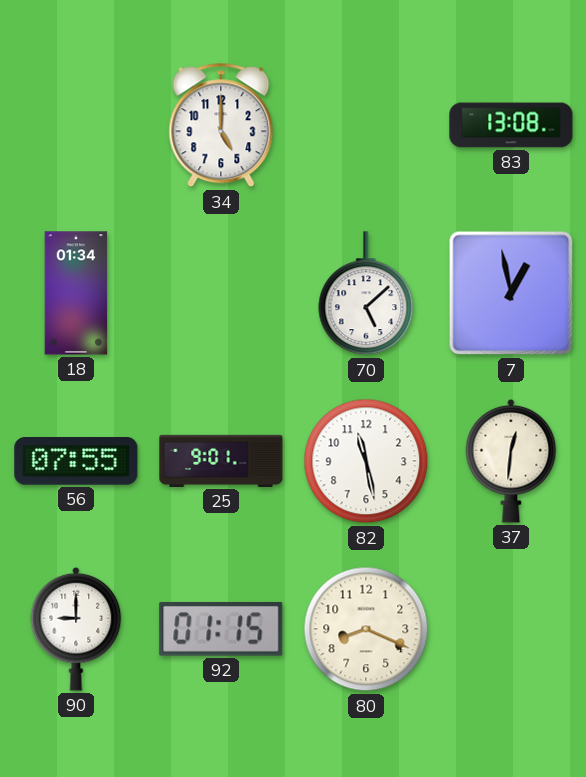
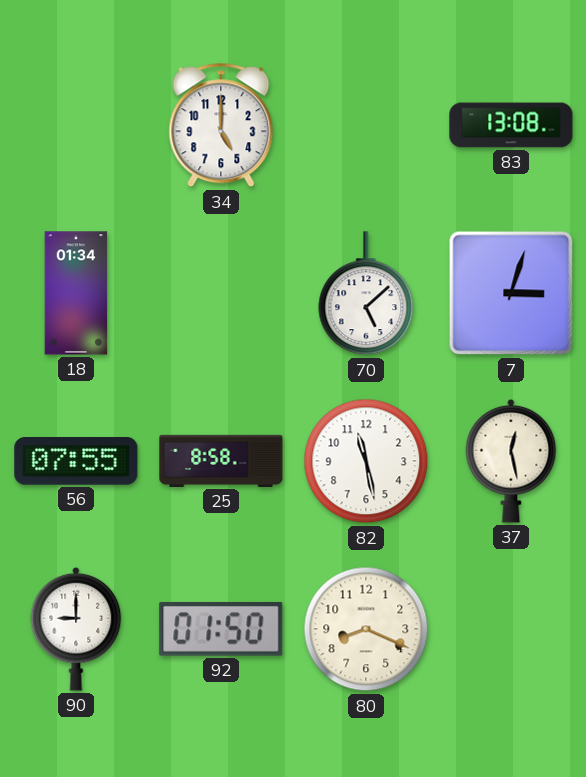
7: 12:58 -> 3:03
25: 9:01 -> 8:58
37: 12:31 -> 12:28
92: 01:15 -> 01:50
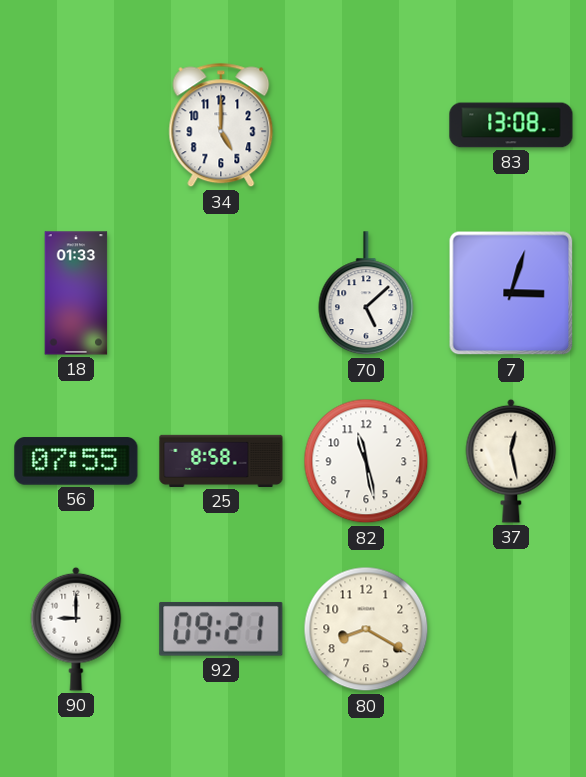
18: 01:34 -> 01:33
92: 01:50 -> 09:21
80: 8:19 -> 8:20
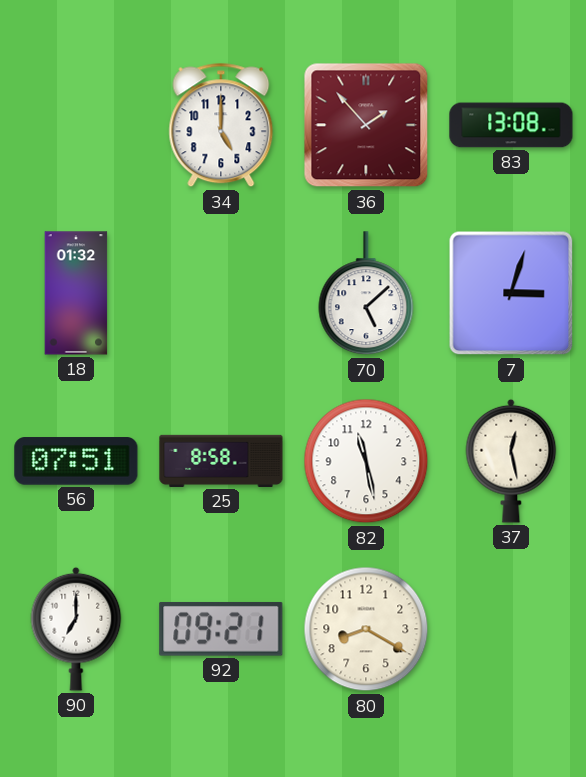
36: none -> 1:53
18: 01:33 -> 01:32
56: 07:55 -> 07:51
90: 9:00 -> 7:00
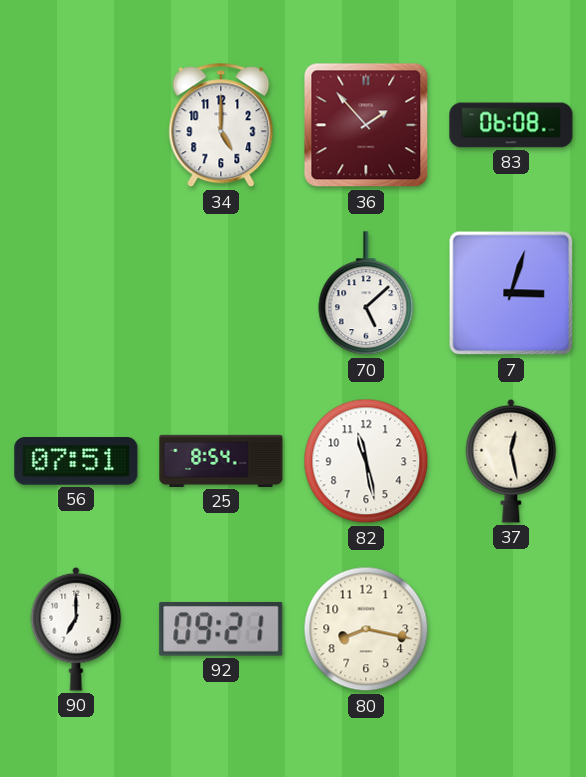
83: 13:08 -> 06:08
18: 01:32 -> none
25: 8:58 -> 8:54
80: 8:20 -> 8:17
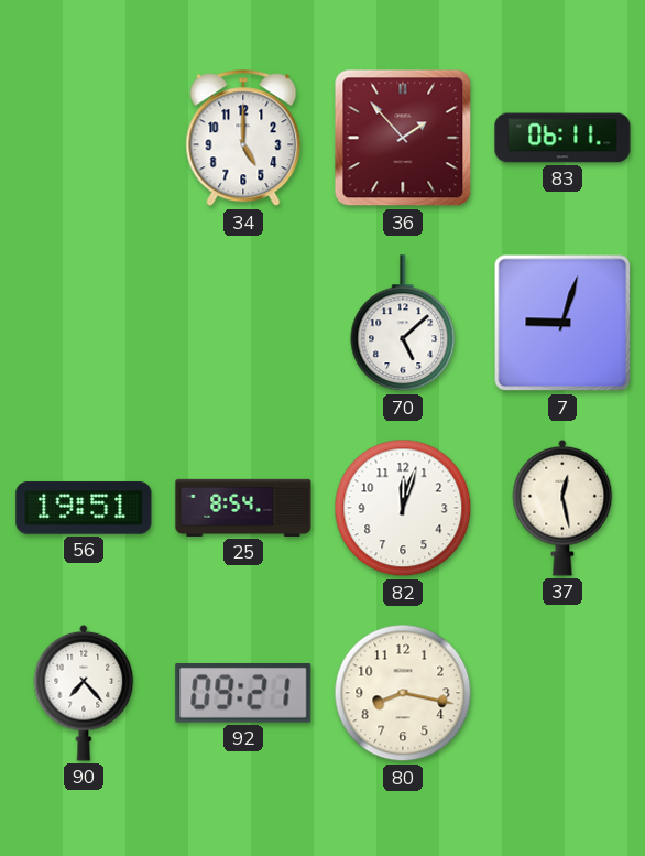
83: 06:08 -> 06:11
7: 3:03 -> 9:03
56: 07:51 -> 19:51
82: 11:28 -> 12:03
90: 7:00 -> 7:23
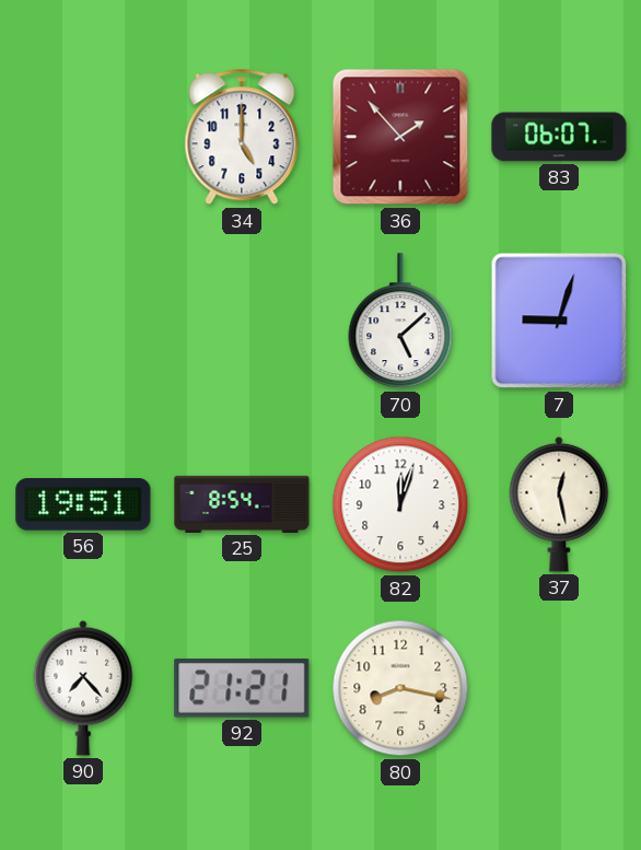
83: 06:11 -> 06:07
92: 09:21 -> 21:21
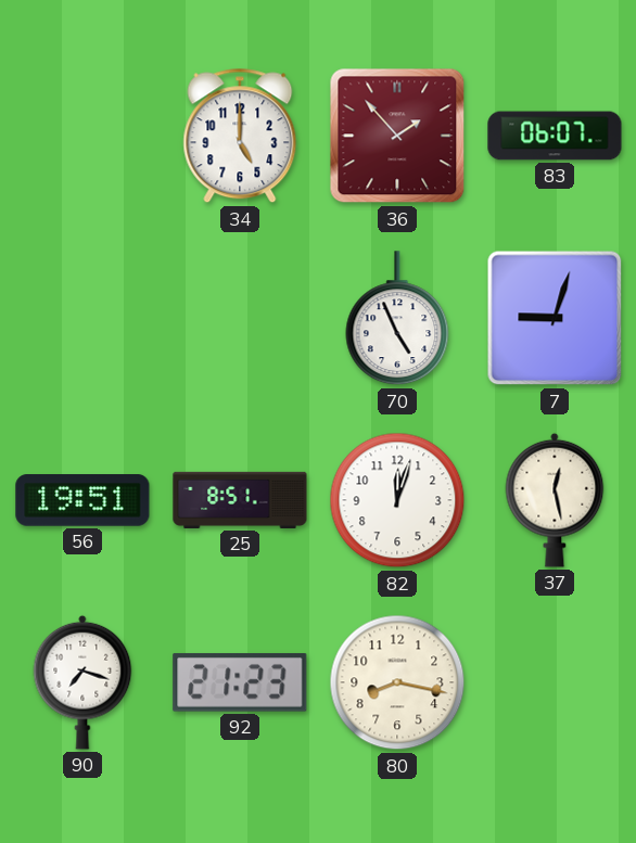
70: 5:08 -> 4:56
25: 8:54 -> 8:51
90: 7:23 -> 7:18
92: 21:21 -> 21:23
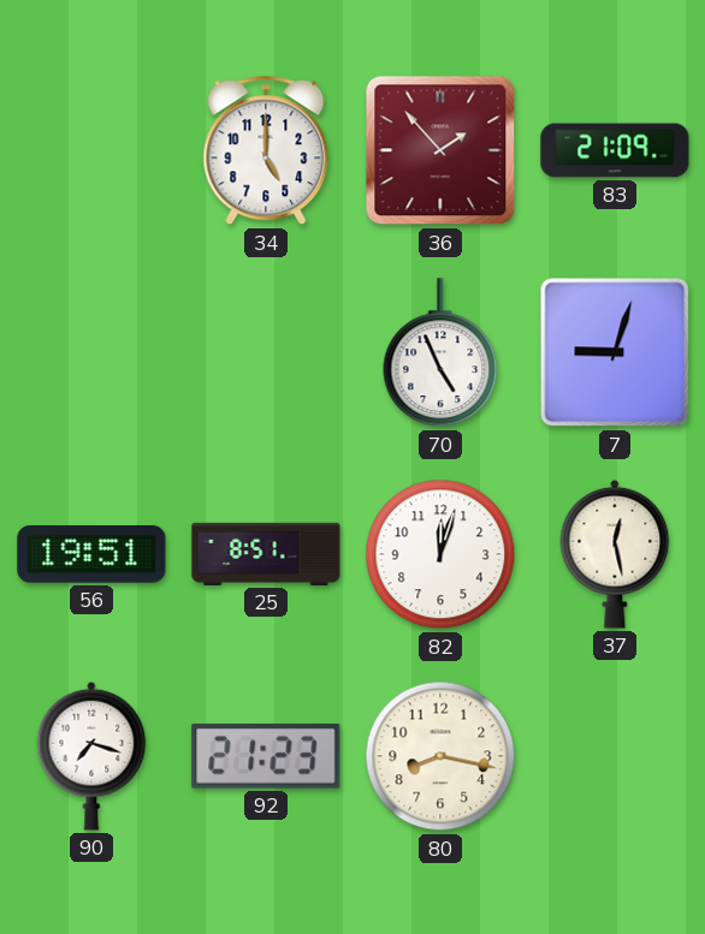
83: 06:07 -> 21:09
